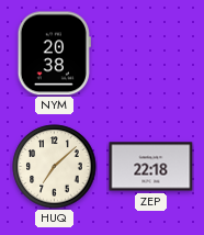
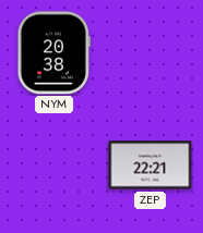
HUQ: 7:08 -> none
ZEP: 22:18 -> 22:21
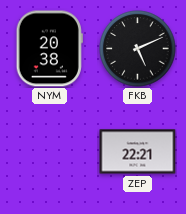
FKB: none -> 5:11
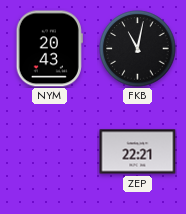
NYM: 20:38 -> 20:43
FKB: 5:11 -> 11:02
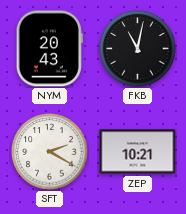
SFT: none -> 2:20
ZEP: 22:21 -> 10:21
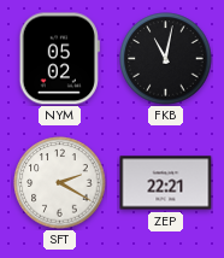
NYM: 20:43 -> 05:02
ZEP: 10:21 -> 22:21
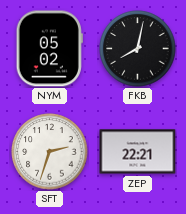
FKB: 11:02 -> 8:02
SFT: 2:20 -> 2:33
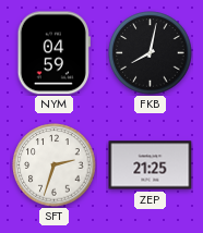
NYM: 05:02 -> 04:59
ZEP: 22:21 -> 21:25
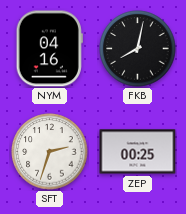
NYM: 04:59 -> 04:16
ZEP: 21:25 -> 00:25
